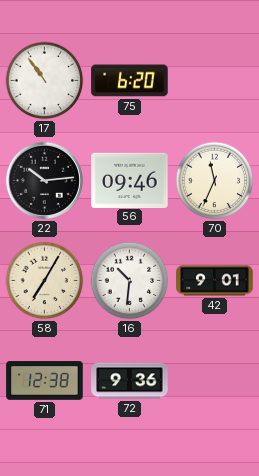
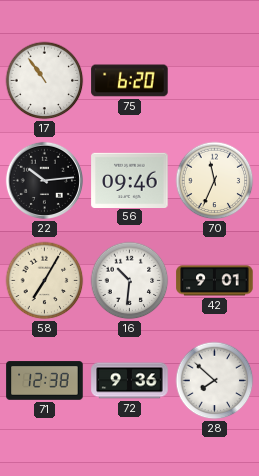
28: none -> 7:52
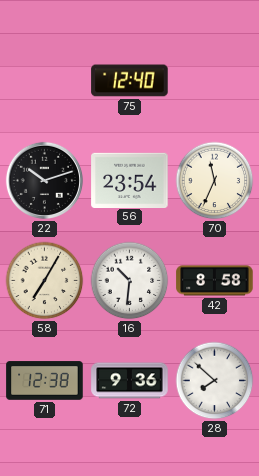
17: 10:54 -> none
75: 6:20 -> 12:40
22: 10:14 -> 10:12
56: 09:46 -> 23:54
42: 9:01 -> 8:58
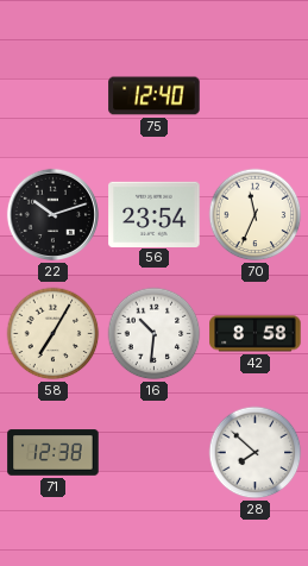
72: 9:36 -> none
